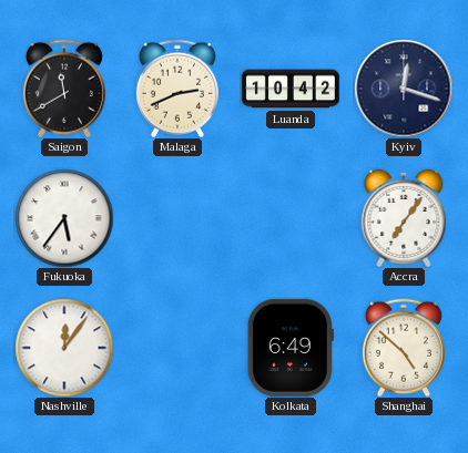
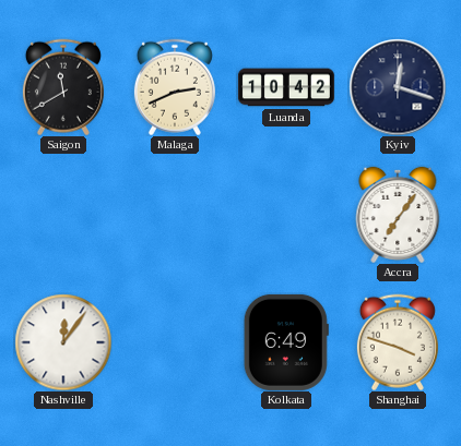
Fukuoka: 5:36 -> none
Shanghai: 4:52 -> 3:48
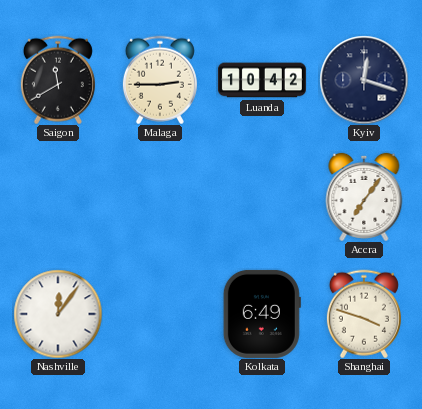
Malaga: 2:41 -> 2:45
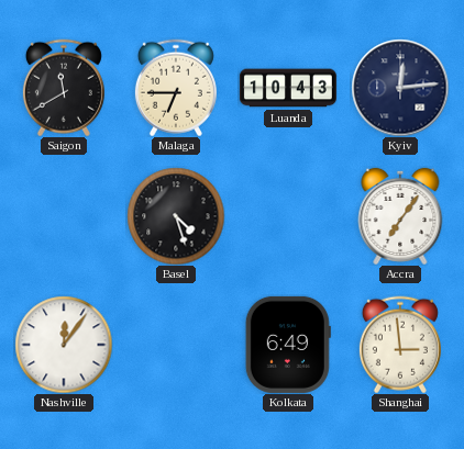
Malaga: 2:45 -> 6:45
Luanda: 10:42 -> 10:43
Kyiv: 12:18 -> 12:14
Basel: none -> 4:27
Shanghai: 3:48 -> 2:59
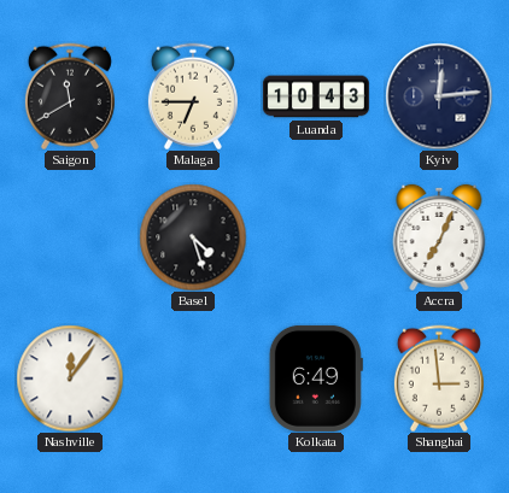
Accra: 7:06 -> 7:04
